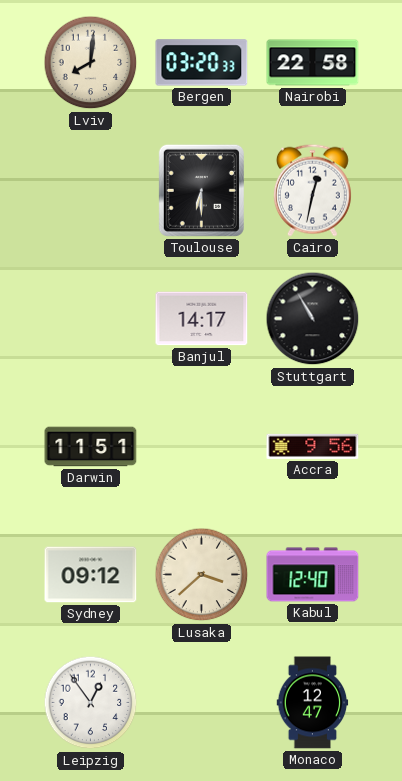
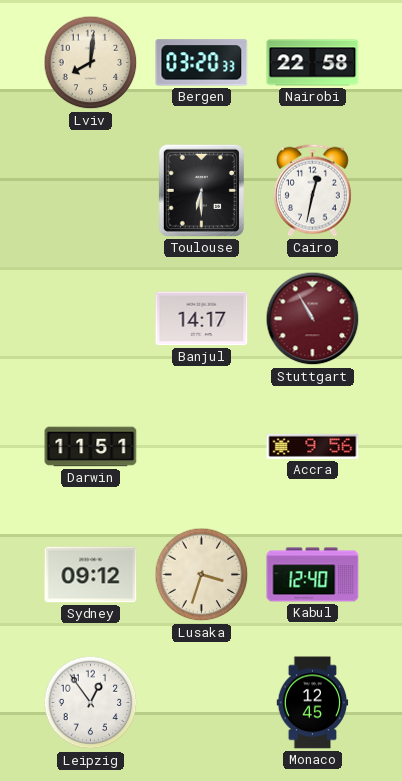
Stuttgart dial: black -> burgundy
Lusaka: 3:38 -> 3:33
Monaco: 12:47 -> 12:45
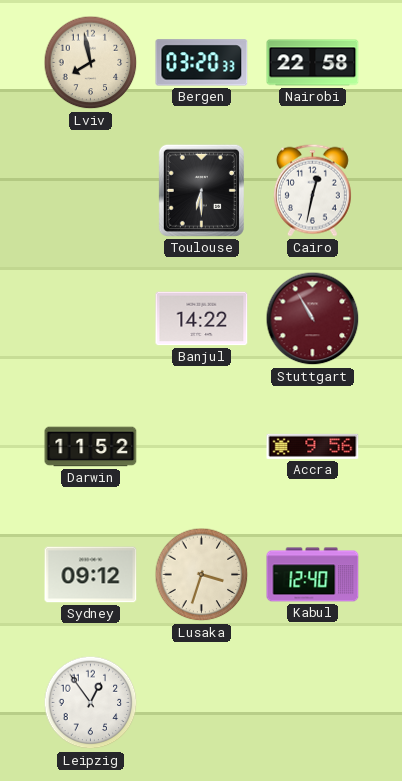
Lviv: 8:01 -> 7:58
Banjul: 14:17 -> 14:22
Darwin: 11:51 -> 11:52
Monaco: 12:45 -> none
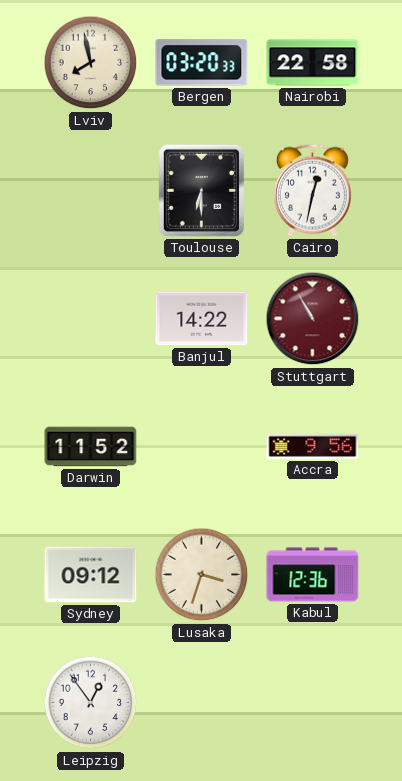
Kabul: 12:40 -> 12:36
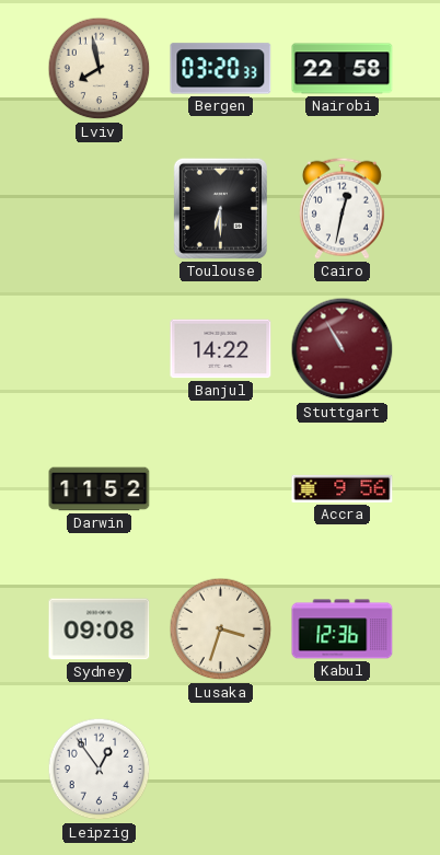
Sydney: 09:12 -> 09:08
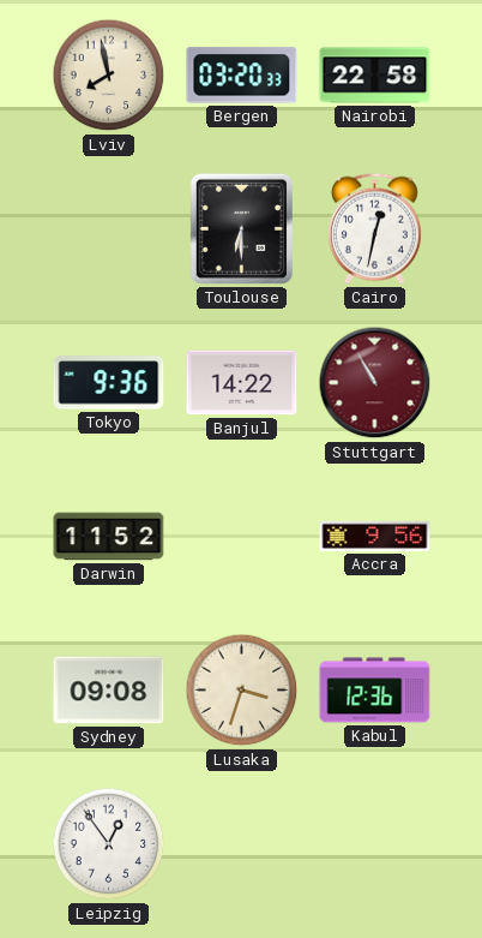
Tokyo: none -> 9:36
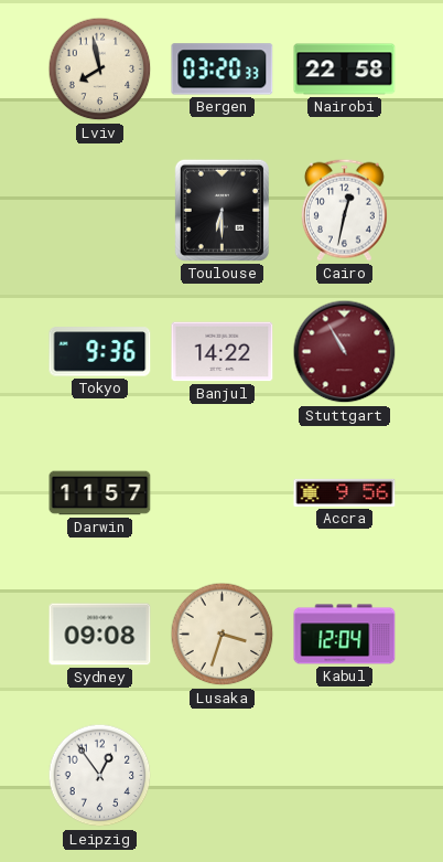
Darwin: 11:52 -> 11:57
Kabul: 12:36 -> 12:04
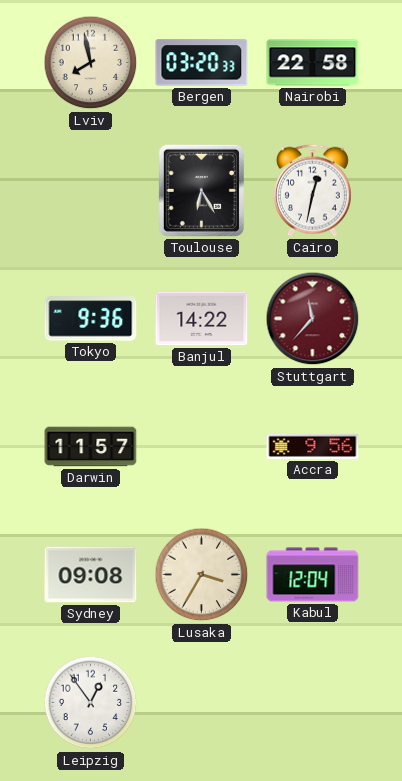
Toulouse: 6:30 -> 6:25
Stuttgart: 10:55 -> 11:37
Lusaka: 3:33 -> 3:35
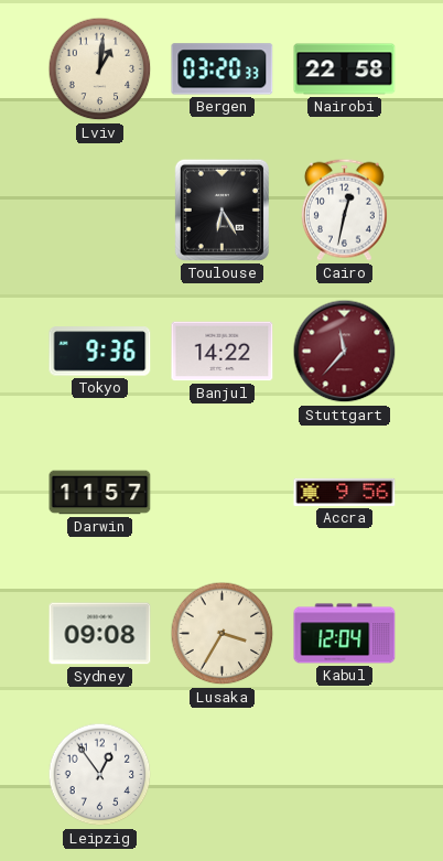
Lviv: 7:58 -> 1:01
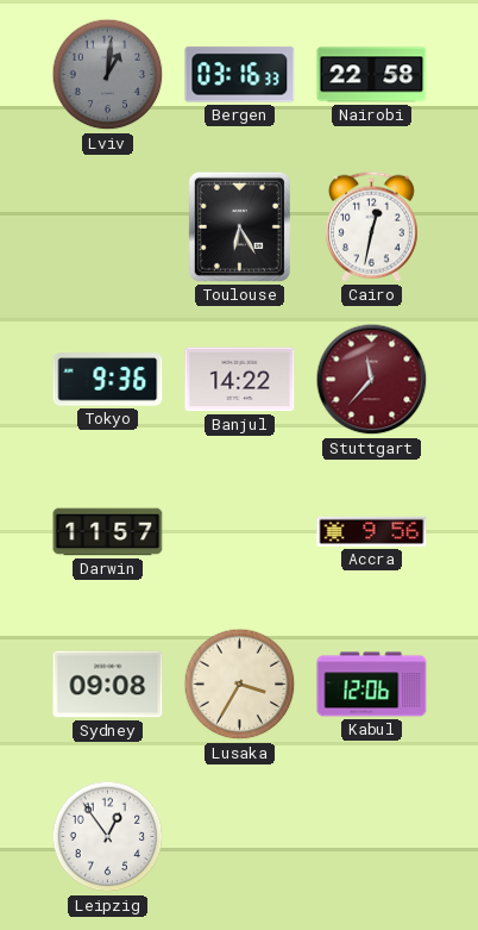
Lviv dial: cream -> grey
Bergen: 03:20 -> 03:16
Kabul: 12:04 -> 12:06
